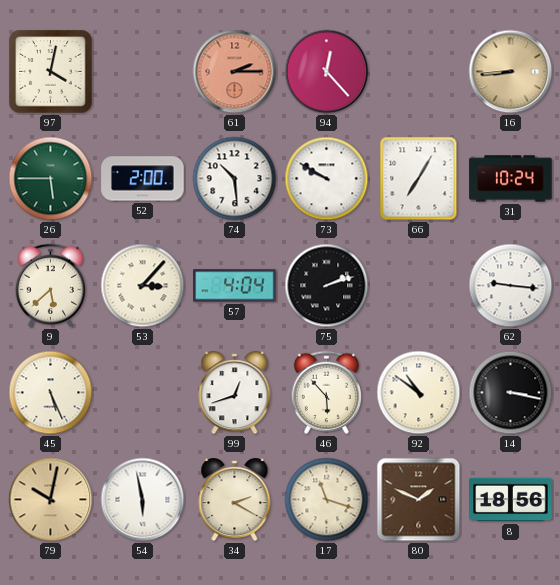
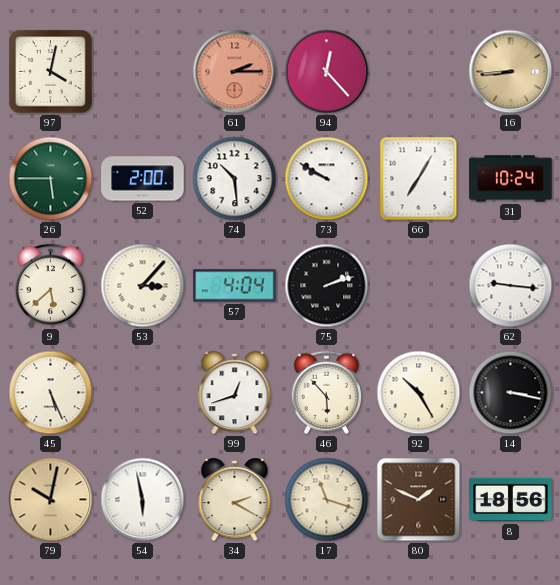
92: 10:51 -> 10:25
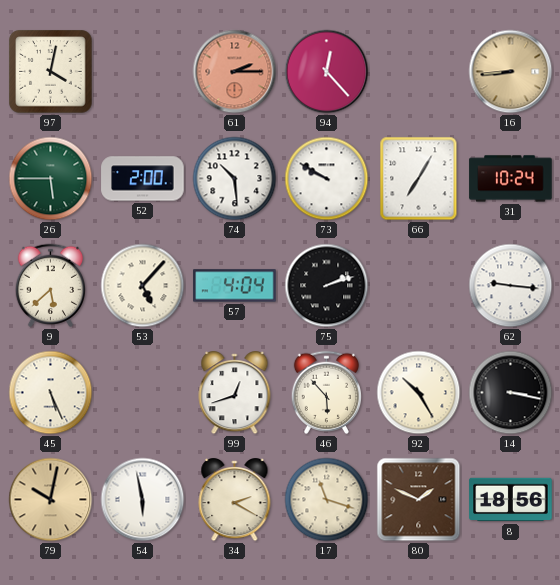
53: 3:07 -> 5:07
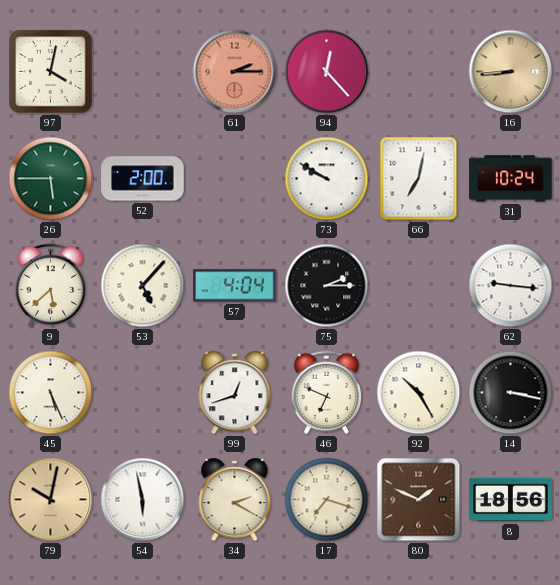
74: 10:29 -> none
66: 7:05 -> 7:02
75: 2:12 -> 2:15
46: 5:53 -> 6:49
17: 11:18 -> 7:18
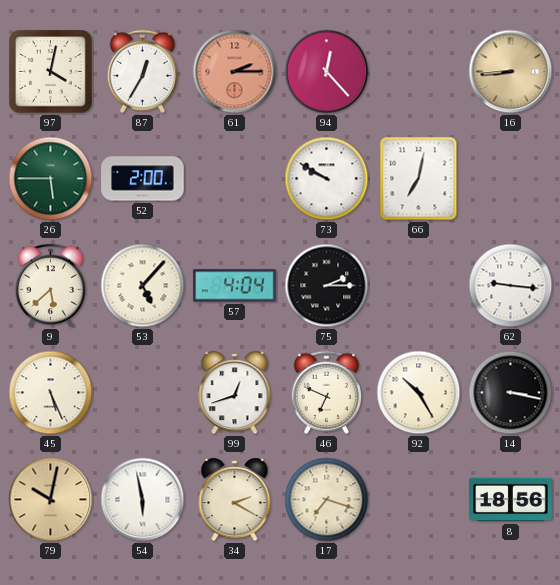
87: none -> 12:35
31: 10:24 -> none
80: 1:49 -> none
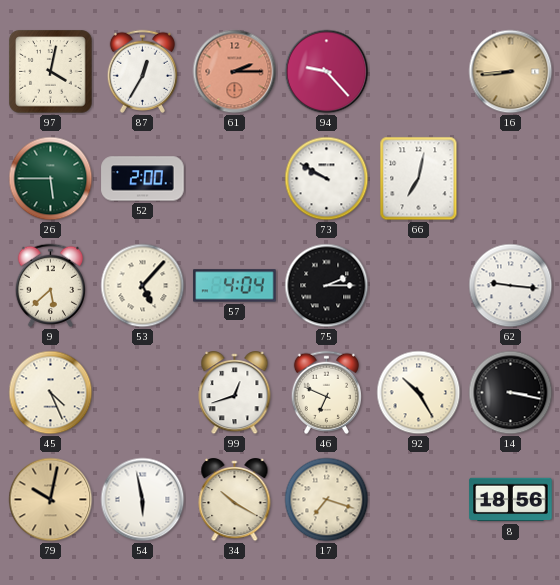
94: 12:23 -> 9:23
45: 5:26 -> 4:26
34: 2:20 -> 10:20
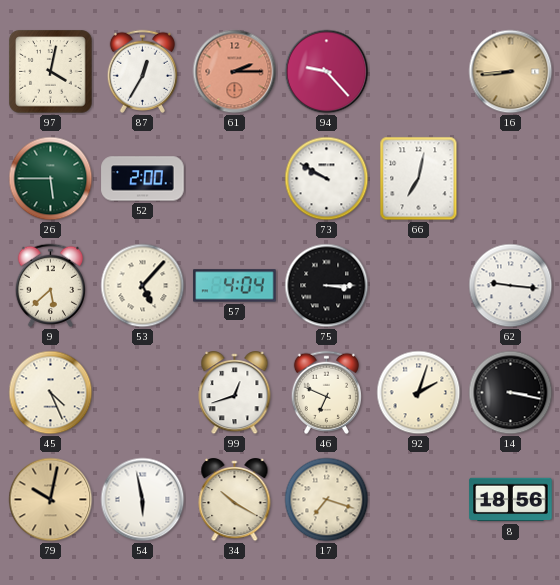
75: 2:15 -> 3:15
92: 10:25 -> 2:03
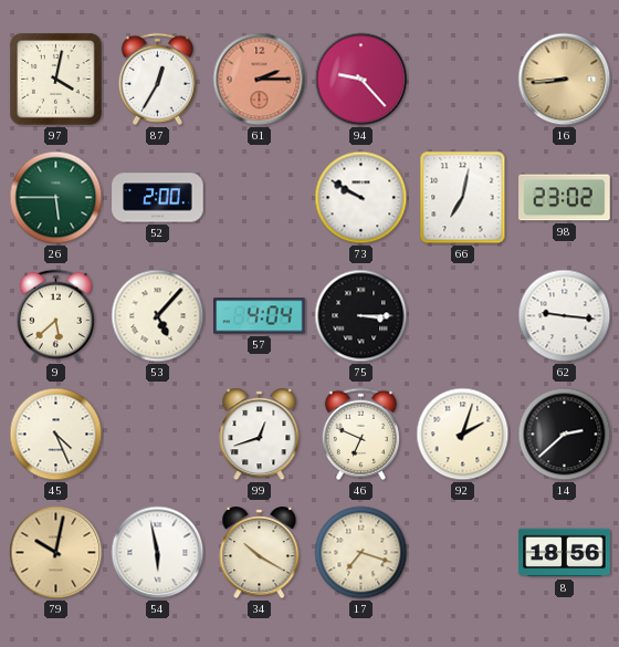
98: none -> 23:02
14: 3:17 -> 2:38
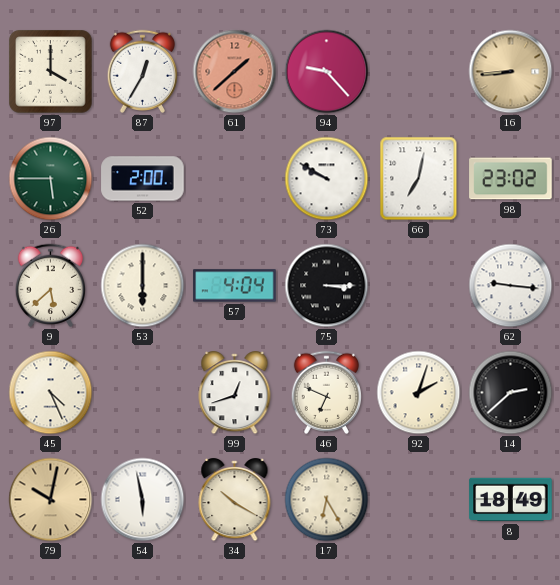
97: 4:02 -> 4:00
61: 2:15 -> 1:38
53: 5:07 -> 6:00
17: 7:18 -> 6:25
8: 18:56 -> 18:49
